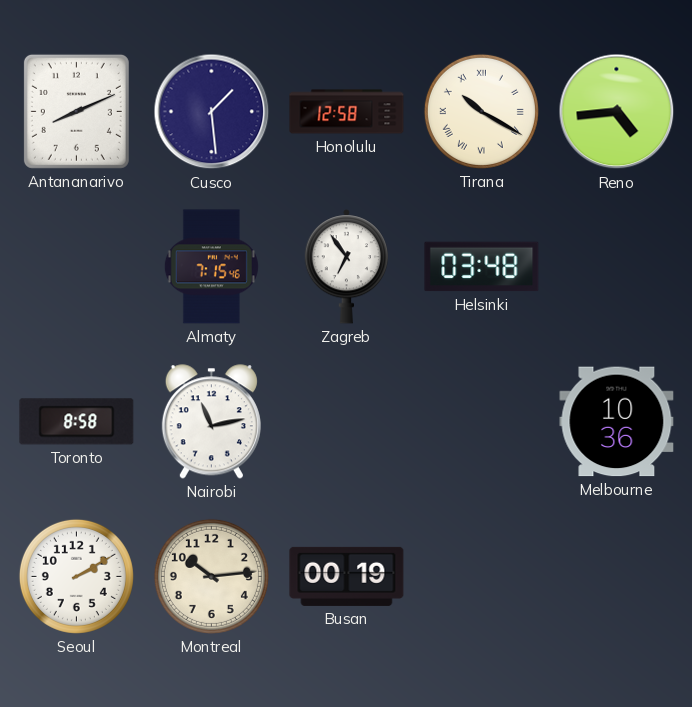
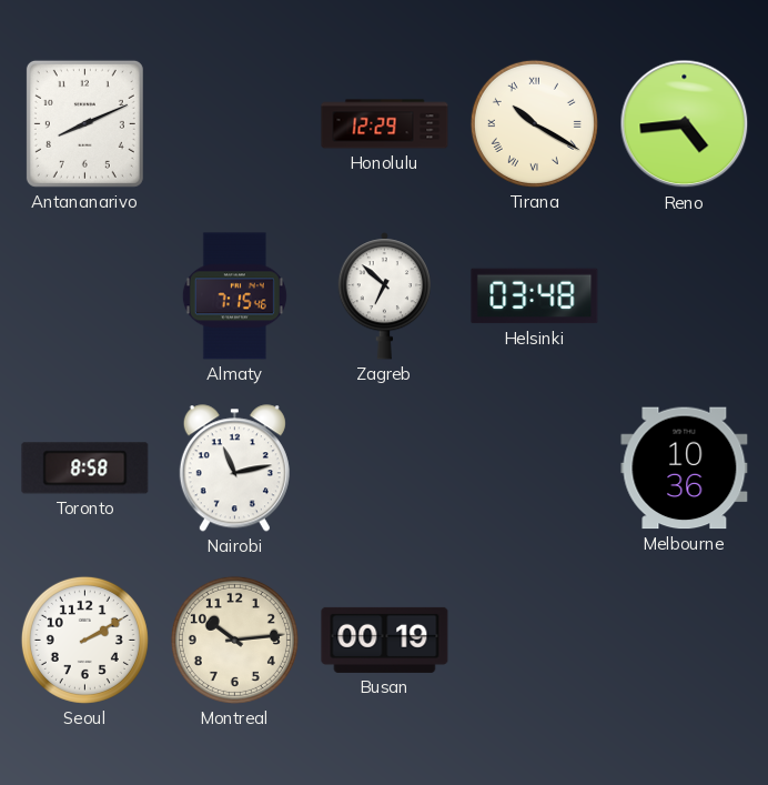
Cusco: 1:29 -> none
Honolulu: 12:58 -> 12:29
Zagreb: 6:54 -> 6:52
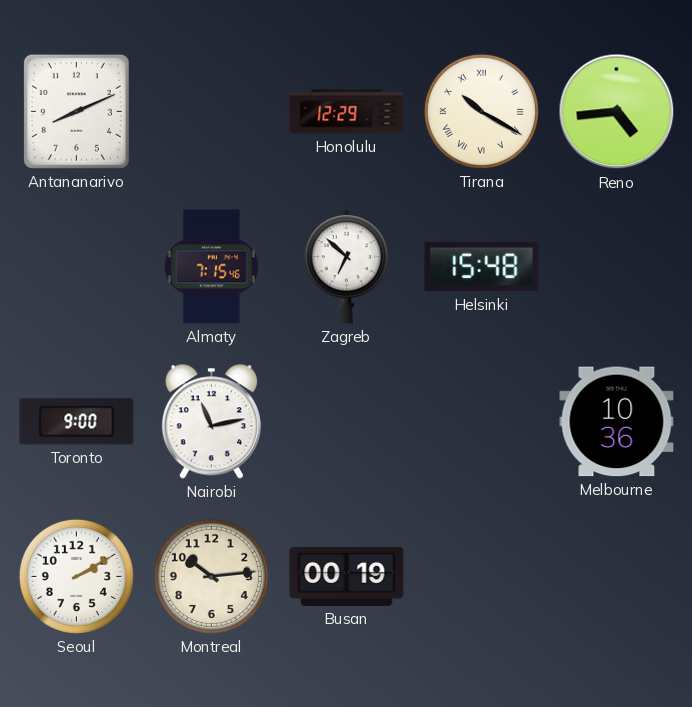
Helsinki: 03:48 -> 15:48
Toronto: 8:58 -> 9:00
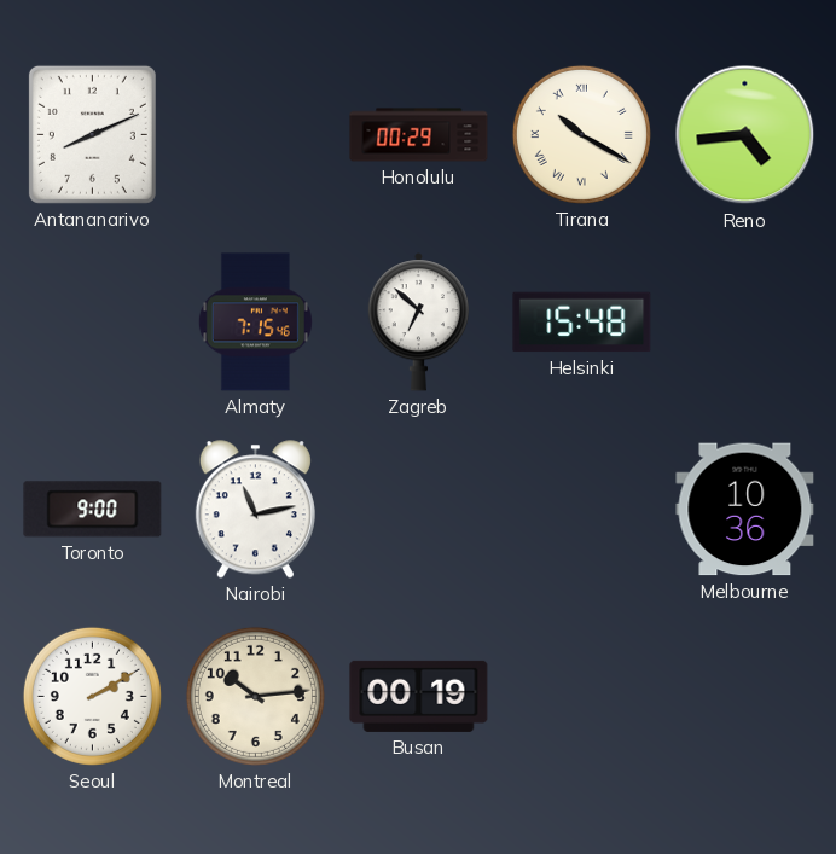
Honolulu: 12:29 -> 00:29
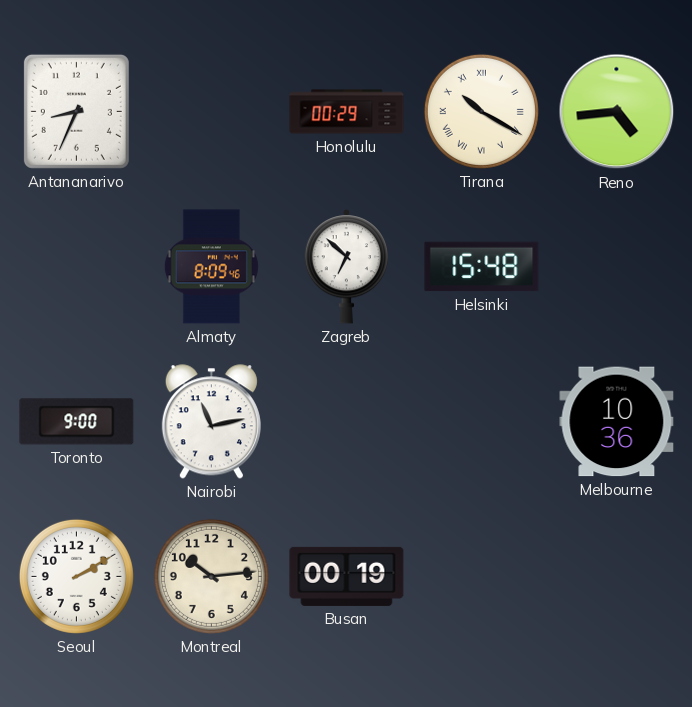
Antananarivo: 8:11 -> 8:34
Almaty: 7:15 -> 8:09
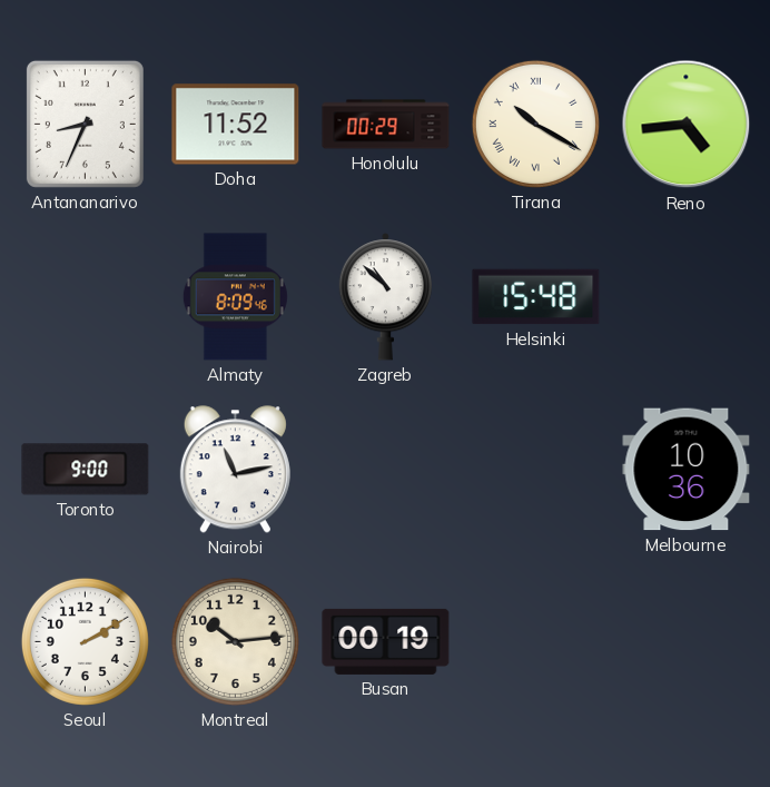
Doha: none -> 11:52
Zagreb: 6:52 -> 10:52
